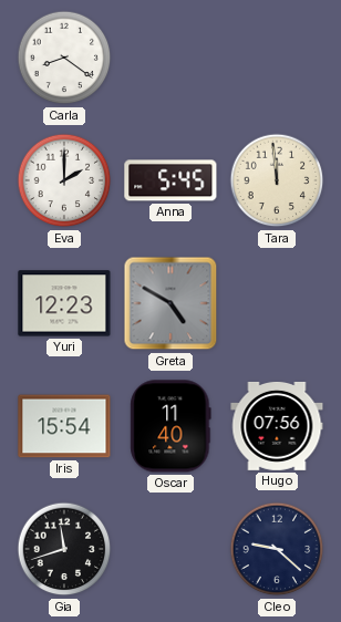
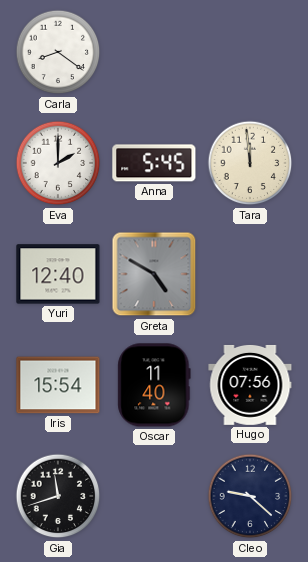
Yuri: 12:23 -> 12:40
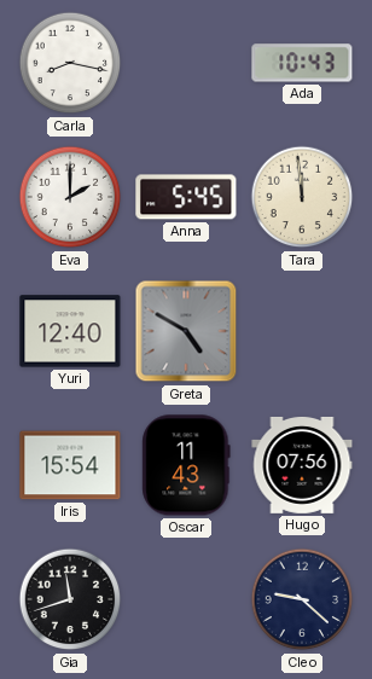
Carla: 8:21 -> 8:17
Ada: none -> 10:43
Oscar: 11:40 -> 11:43
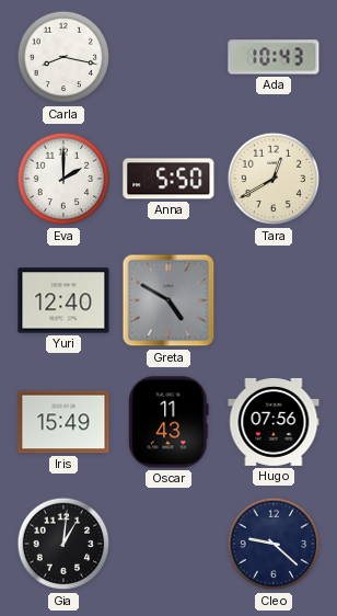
Anna: 5:45 -> 5:50
Tara: 11:59 -> 12:40
Iris: 15:54 -> 15:49
Gia: 11:42 -> 1:01
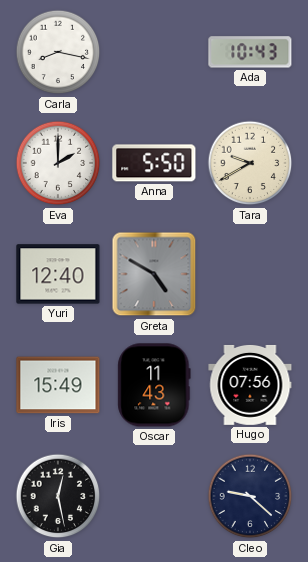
Tara: 12:40 -> 9:40
Gia: 1:01 -> 12:28
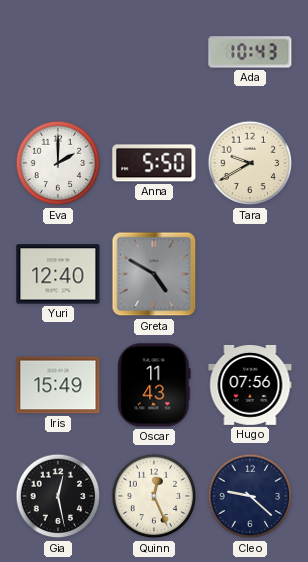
Carla: 8:17 -> none
Quinn: none -> 12:26
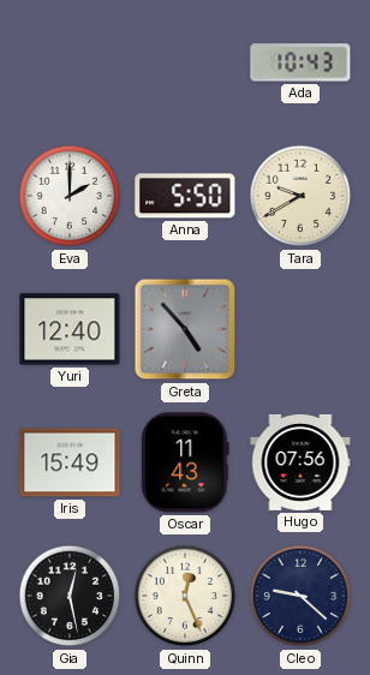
Greta: 4:50 -> 4:53
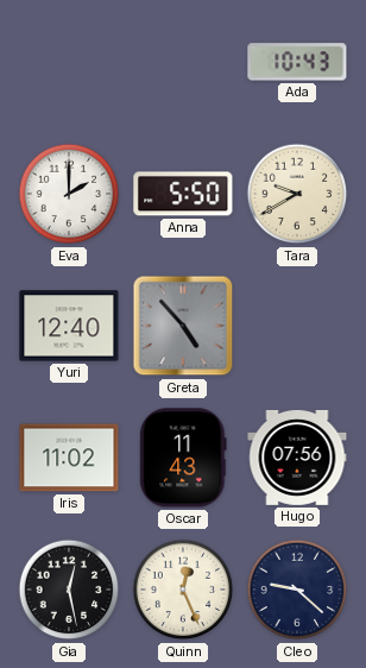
Iris: 15:49 -> 11:02
